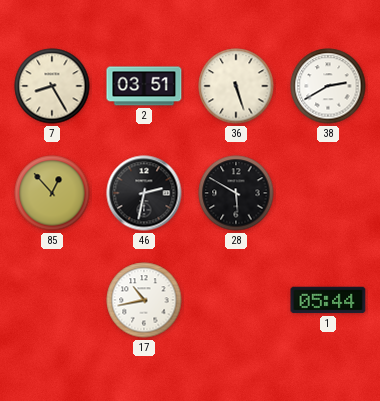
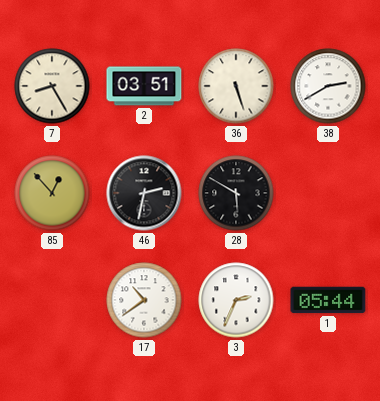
17: 10:43 -> 10:39
3: none -> 2:34
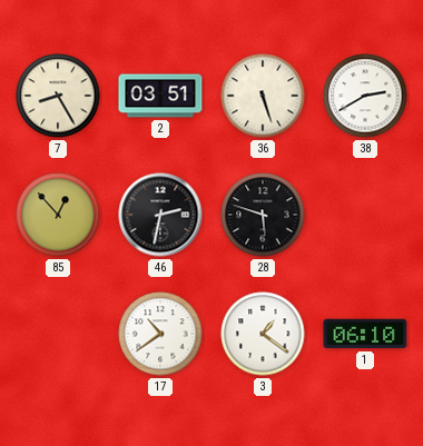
28: 5:50 -> 5:48
3: 2:34 -> 1:21
1: 05:44 -> 06:10
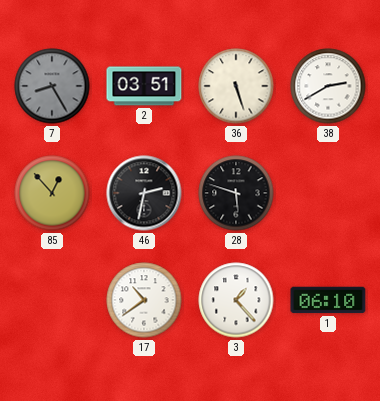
7 dial: cream -> grey
3: 1:21 -> 1:23
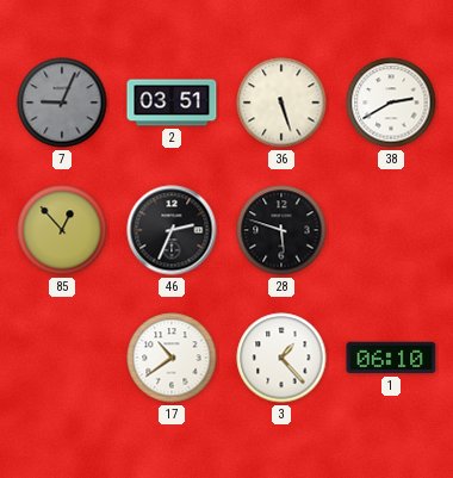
7: 8:25 -> 9:04
46: 2:32 -> 2:34
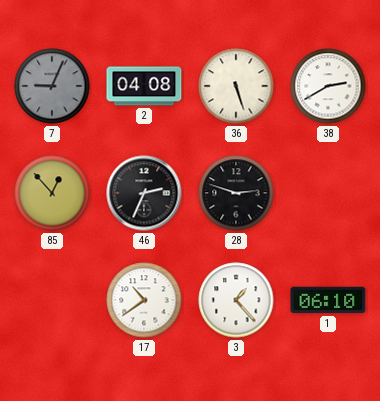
2: 03:51 -> 04:08
28: 5:48 -> 2:48
